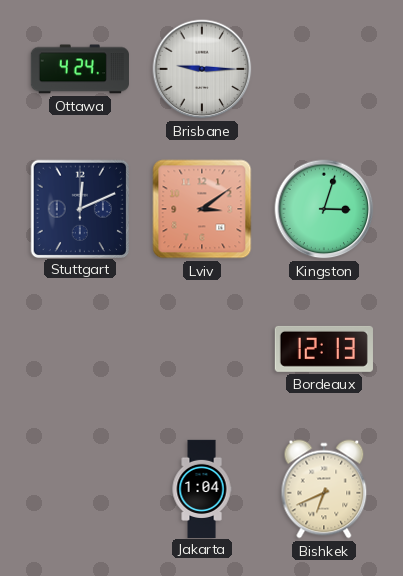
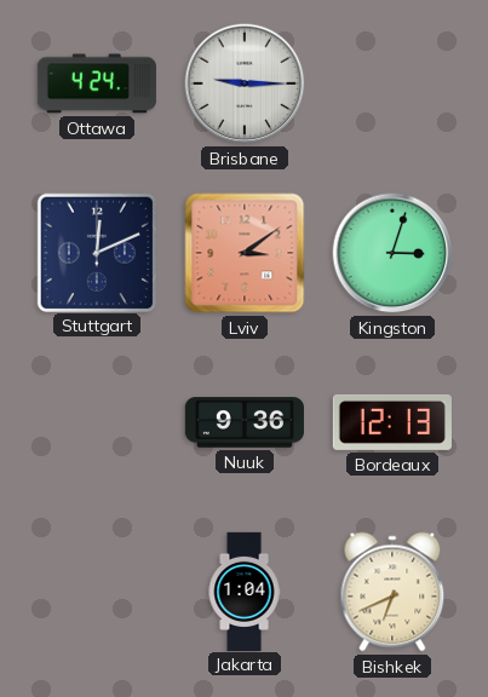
Nuuk: none -> 9:36
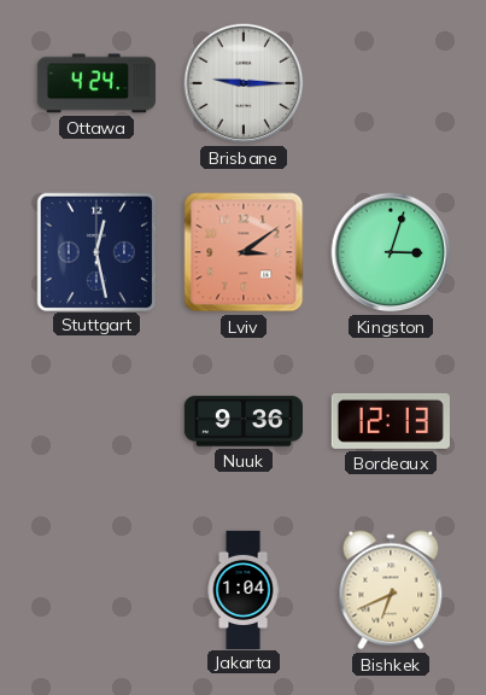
Stuttgart: 12:11 -> 12:28
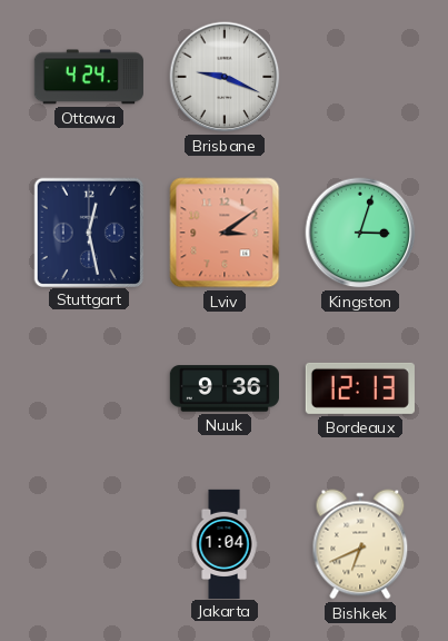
Brisbane: 9:15 -> 9:19
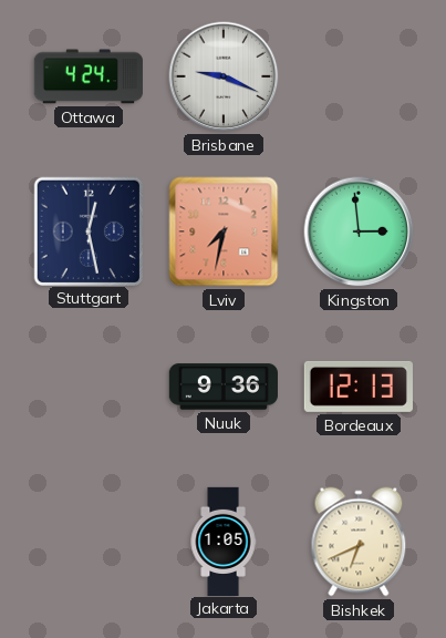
Lviv: 3:09 -> 7:32
Kingston: 3:03 -> 2:59
Jakarta: 1:04 -> 1:05
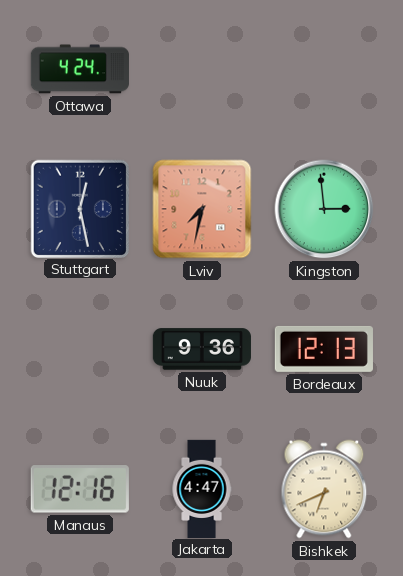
Brisbane: 9:19 -> none
Manaus: none -> 12:16
Jakarta: 1:05 -> 4:47
